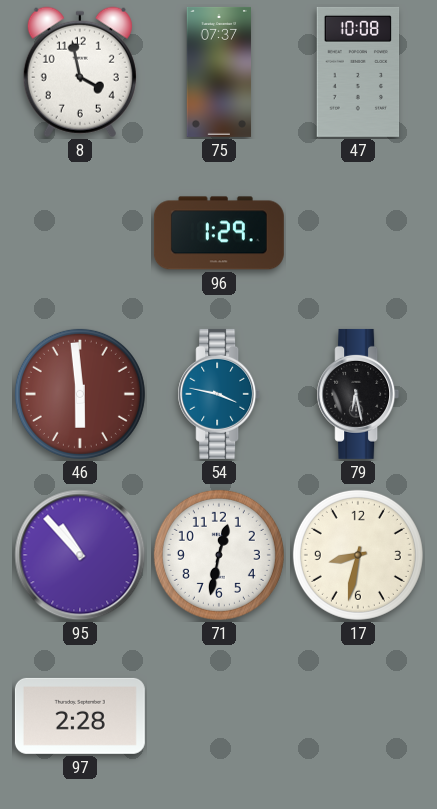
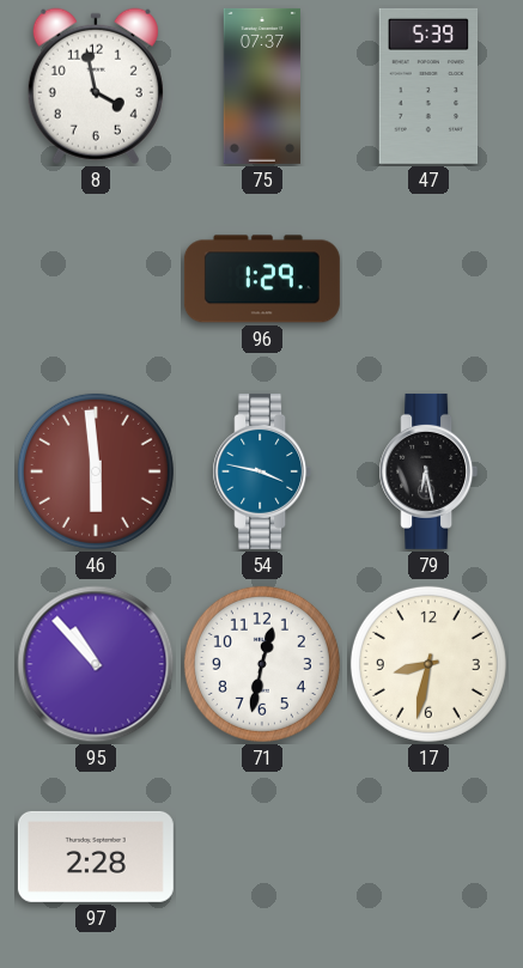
47: 10:08 -> 5:39
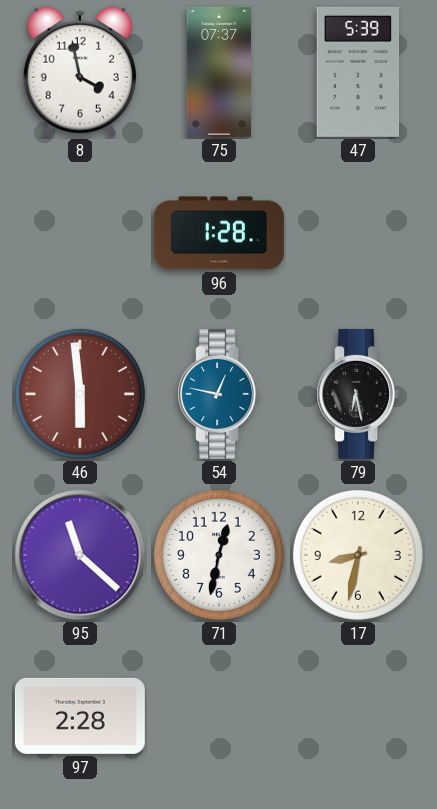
96: 1:29 -> 1:28
54: 3:47 -> 12:47
95: 10:53 -> 11:22
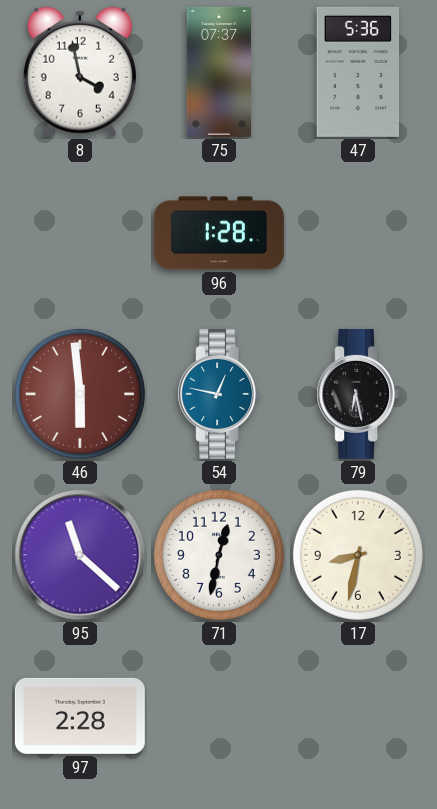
47: 5:39 -> 5:36
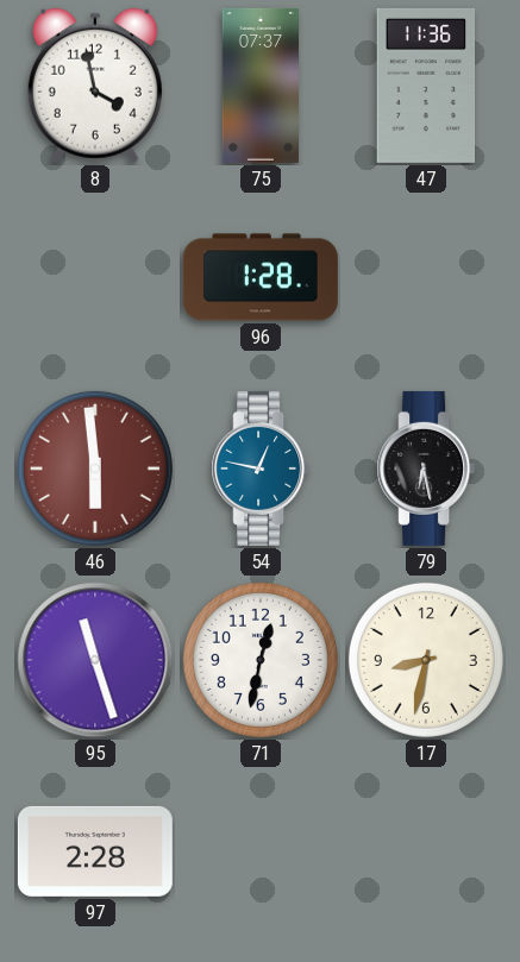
47: 5:36 -> 11:36
95: 11:22 -> 11:27
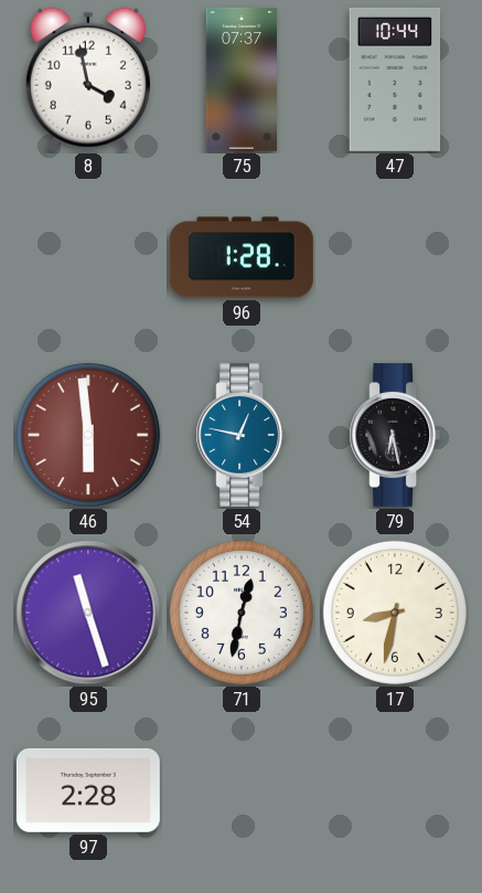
47: 11:36 -> 10:44
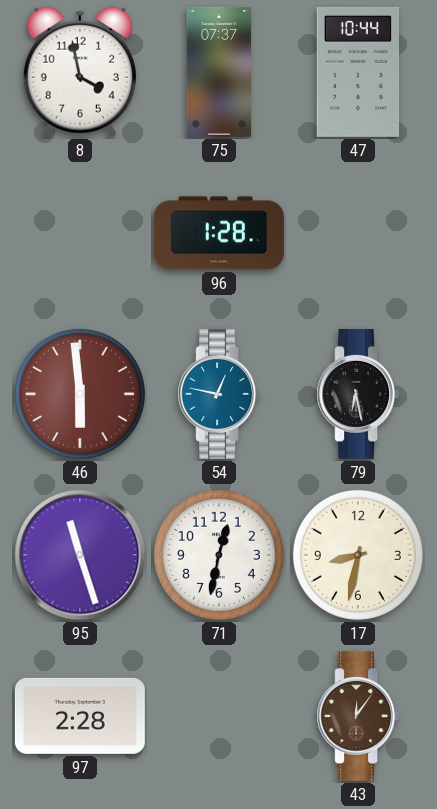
43: none -> 12:06
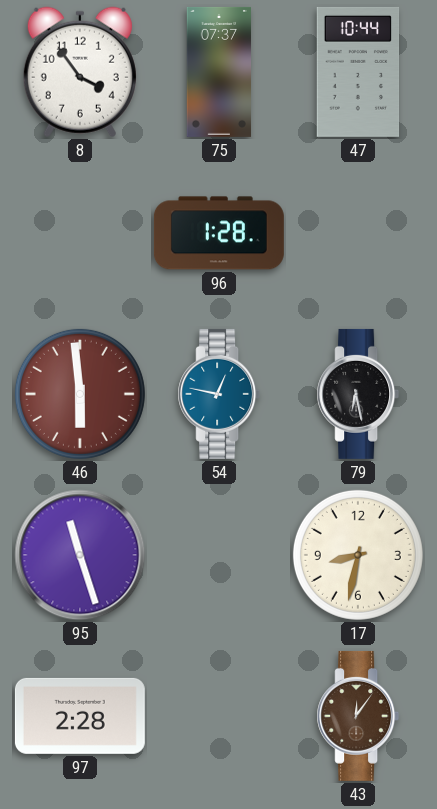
8: 3:58 -> 3:54
71: 12:32 -> none
